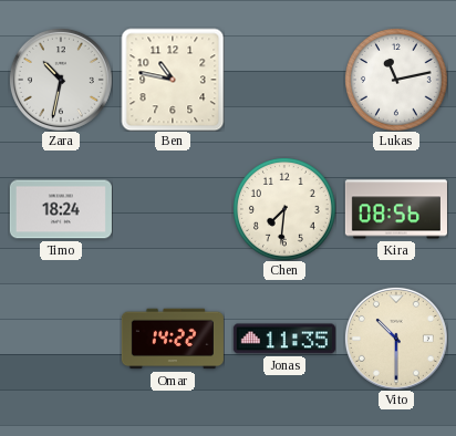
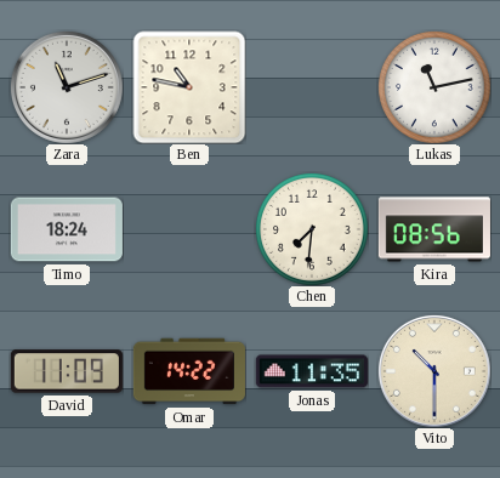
Zara: 10:32 -> 11:12
David: none -> 11:09
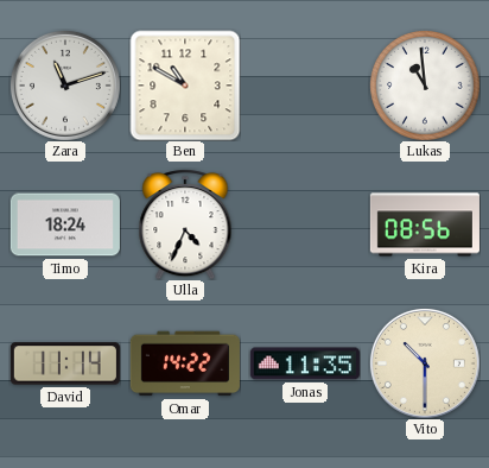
Ben: 10:47 -> 10:50
Lukas: 11:13 -> 10:59
Ulla: none -> 4:34
Chen: 7:31 -> none
David: 11:09 -> 11:14
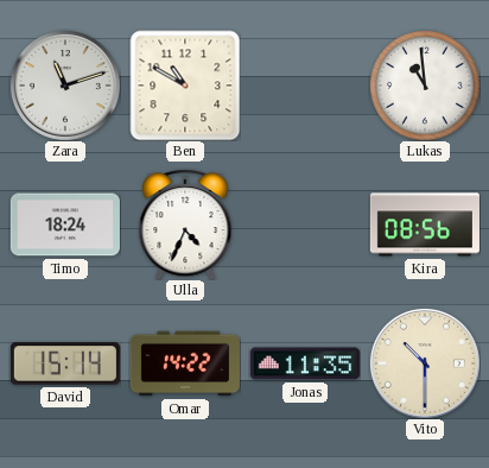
David: 11:14 -> 15:14
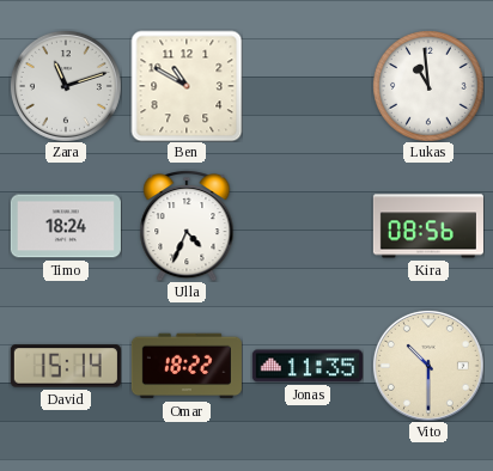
Omar: 14:22 -> 18:22
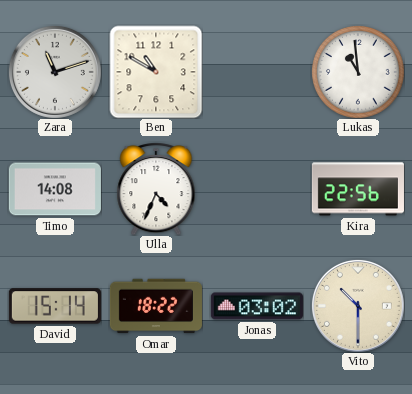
Timo: 18:24 -> 14:08
Kira: 08:56 -> 22:56
Jonas: 11:35 -> 03:02
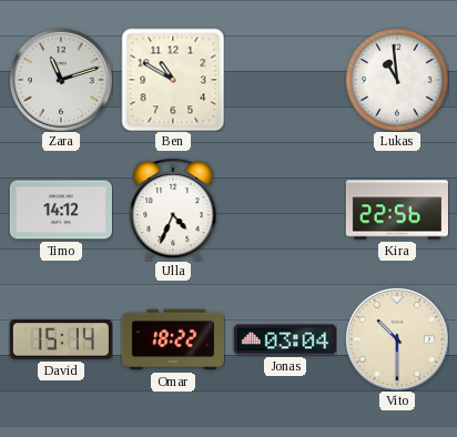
Timo: 14:08 -> 14:12
Jonas: 03:02 -> 03:04
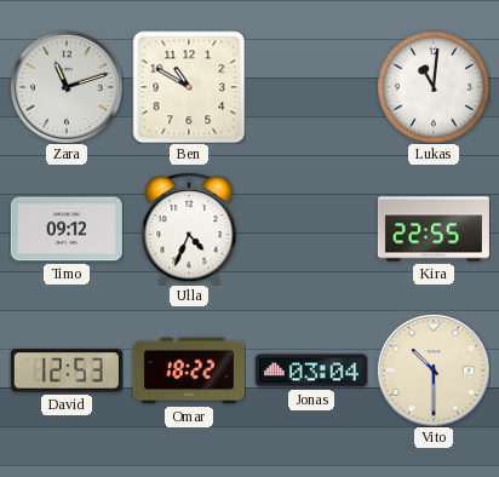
Lukas: 10:59 -> 11:01
Timo: 14:12 -> 09:12
Kira: 22:56 -> 22:55
David: 15:14 -> 12:53
